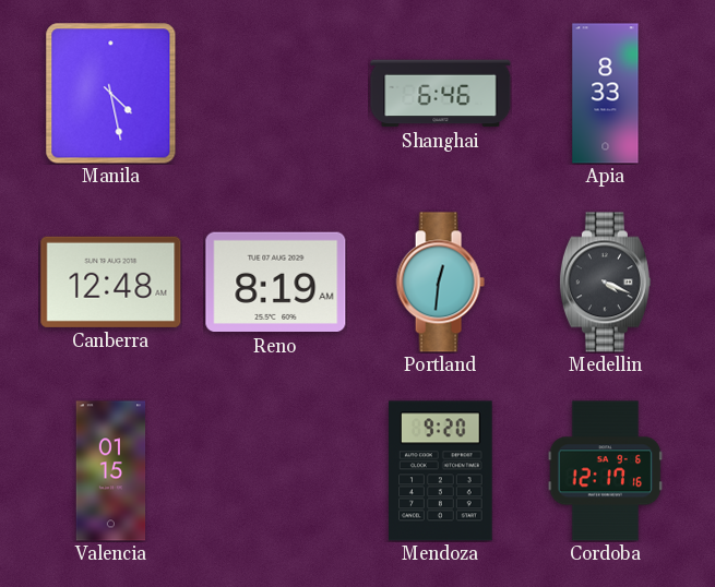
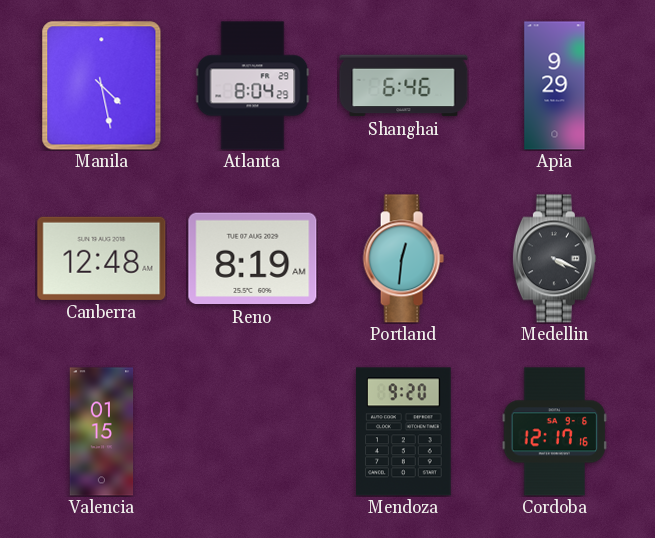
Atlanta: none -> 8:04
Apia: 8:33 -> 9:29
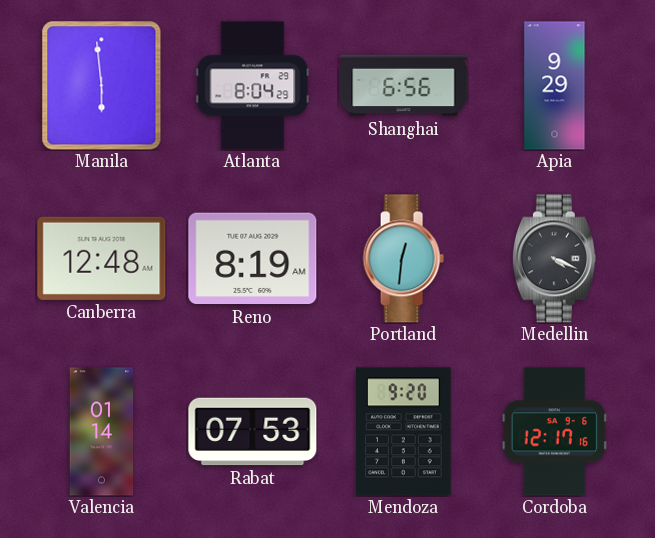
Manila: 4:28 -> 5:59
Shanghai: 6:46 -> 6:56
Valencia: 01:15 -> 01:14
Rabat: none -> 07:53
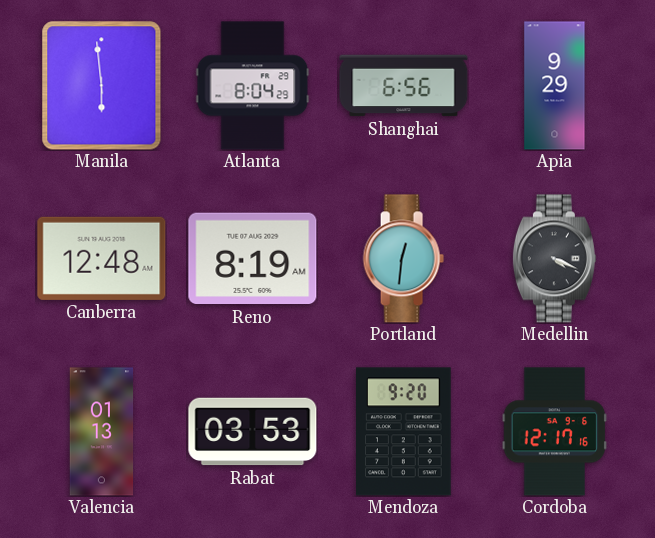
Valencia: 01:14 -> 01:13
Rabat: 07:53 -> 03:53
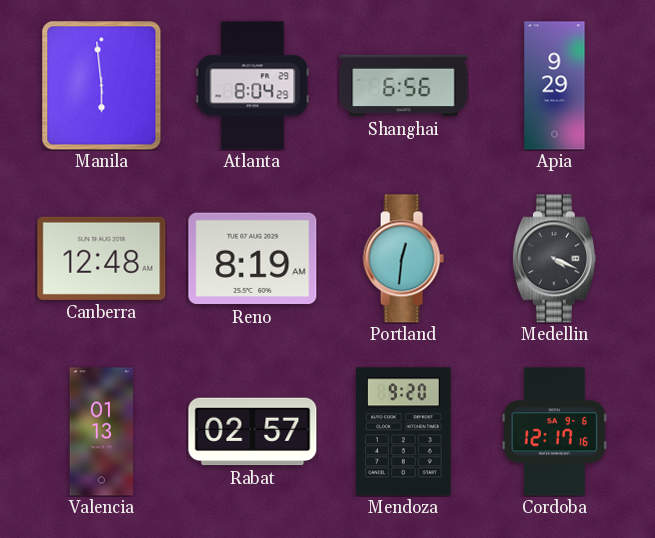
Rabat: 03:53 -> 02:57
